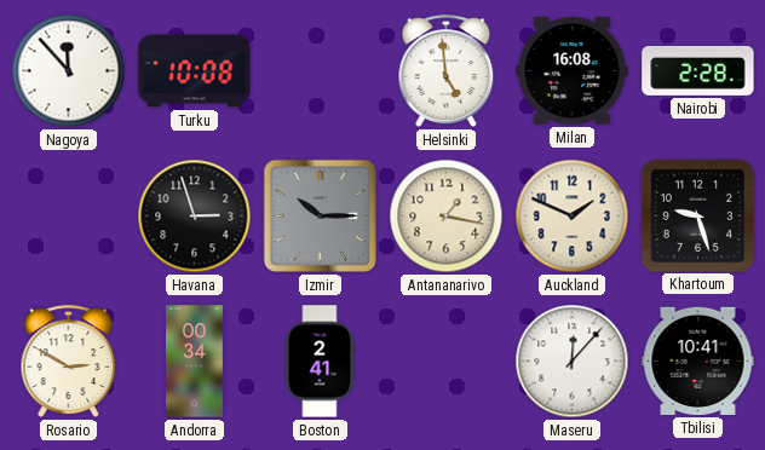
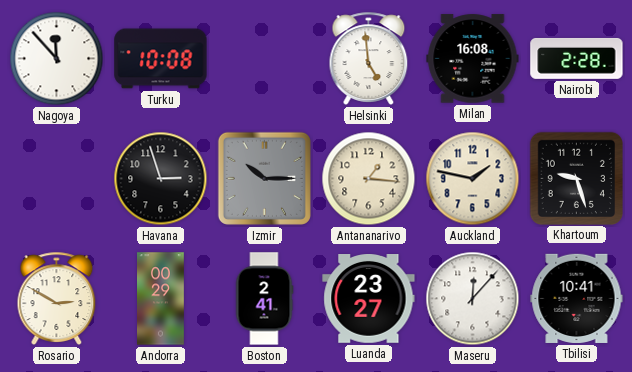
Antananarivo: 1:17 -> 1:16
Auckland: 1:49 -> 1:47
Andorra: 00:34 -> 00:29
Luanda: none -> 23:27
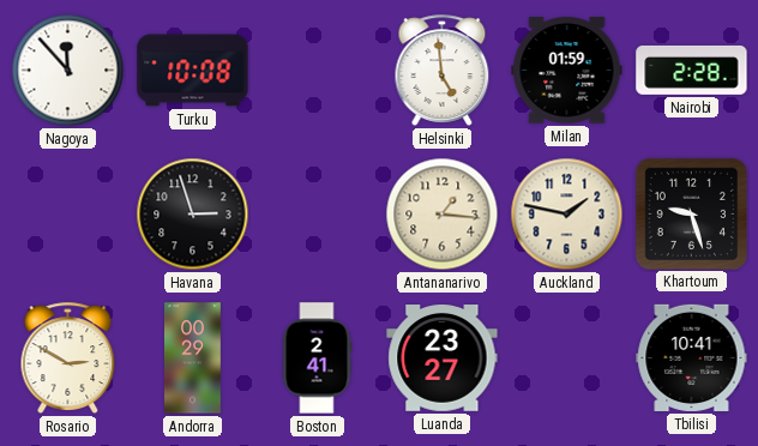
Milan: 16:08 -> 01:59
Izmir: 10:15 -> none
Maseru: 12:07 -> none
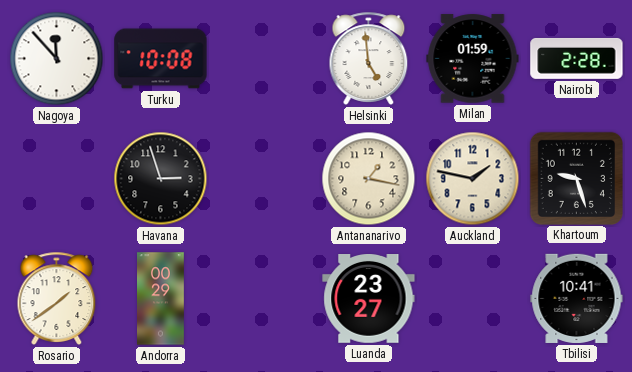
Antananarivo: 1:16 -> 1:17
Rosario: 2:50 -> 1:39
Boston: 2:41 -> none
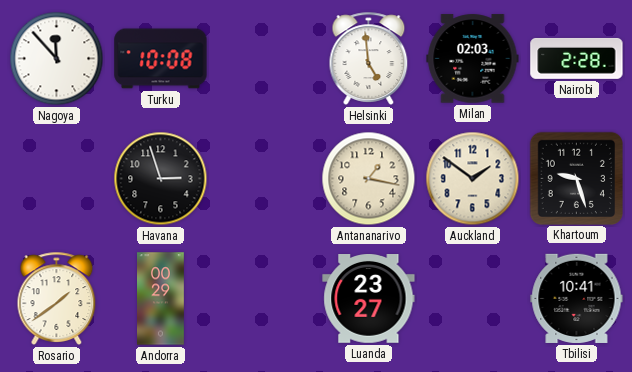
Milan: 01:59 -> 02:03
Auckland: 1:47 -> 1:51
